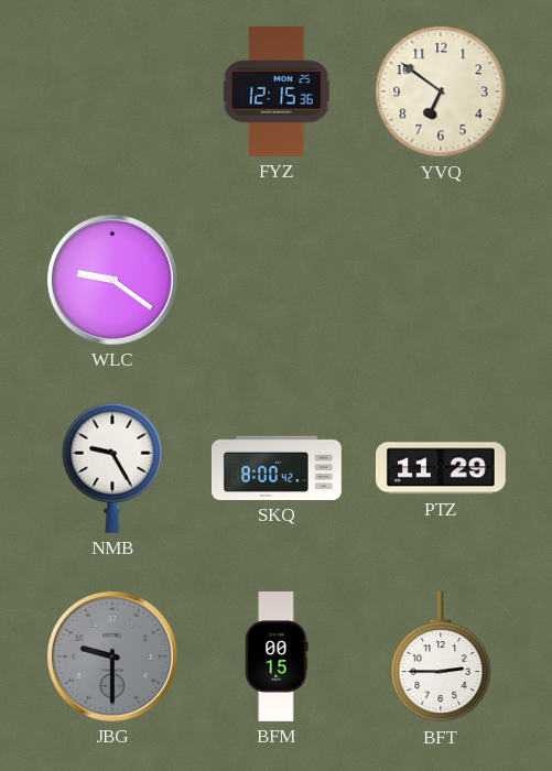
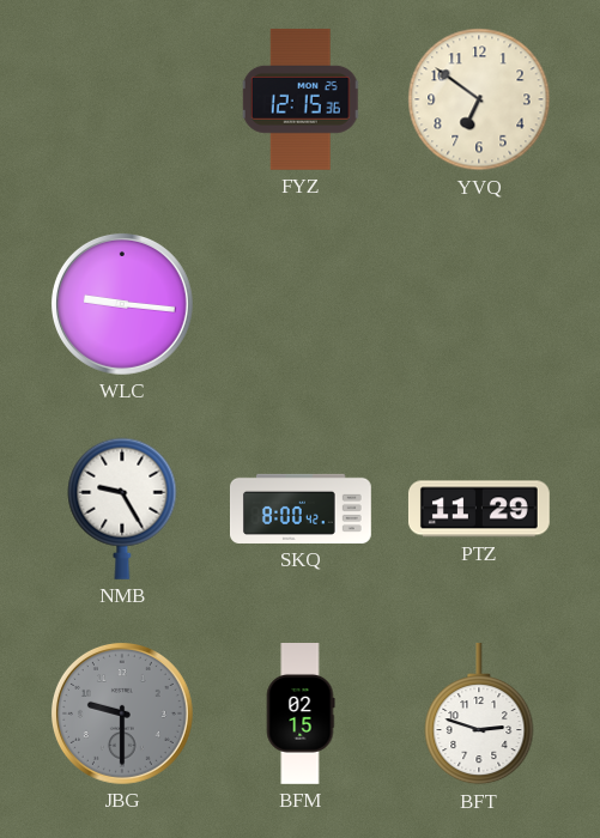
WLC: 9:21 -> 9:16
BFM: 00:15 -> 02:15
BFT: 2:45 -> 2:48
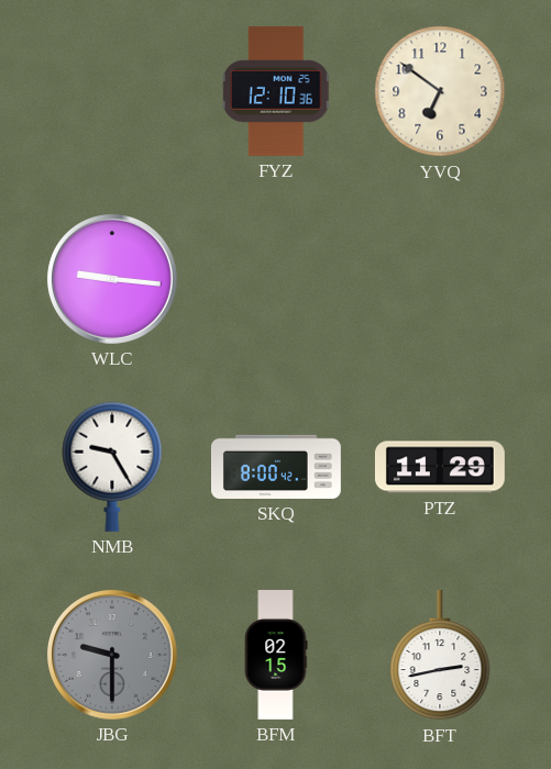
FYZ: 12:15 -> 12:10
BFT: 2:48 -> 2:43
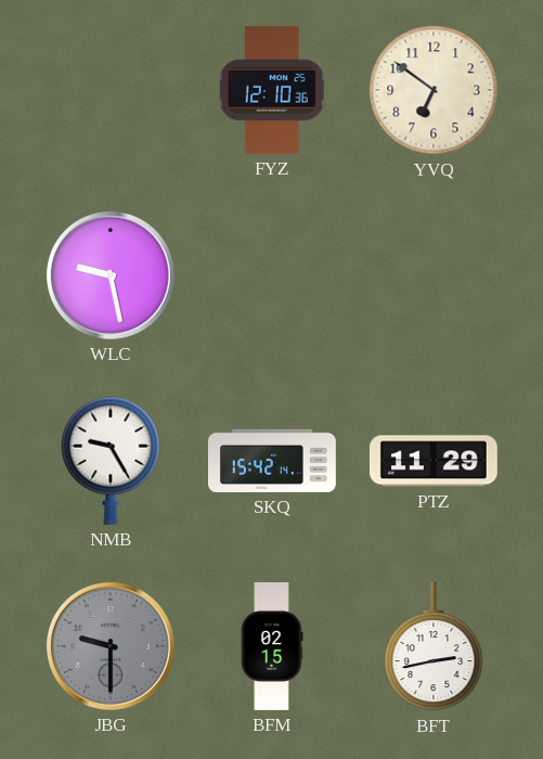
WLC: 9:16 -> 9:28
SKQ: 8:00 -> 15:42
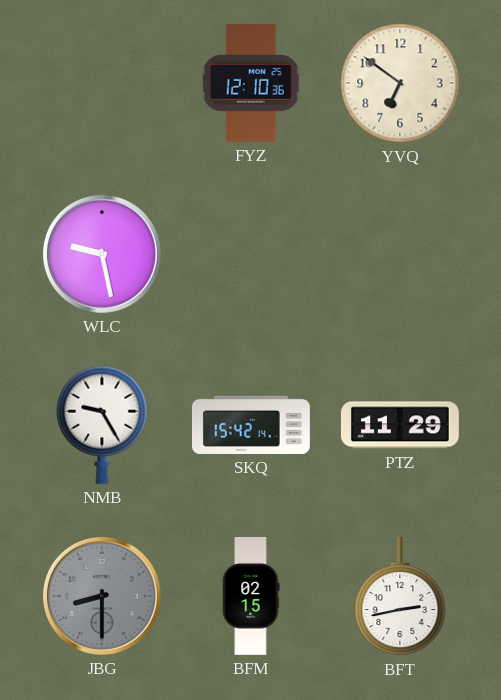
JBG: 9:30 -> 8:30
